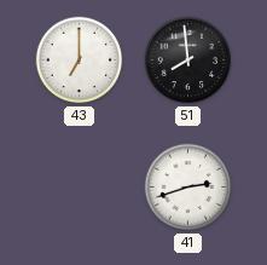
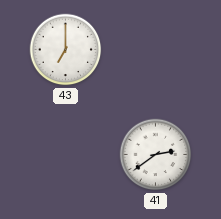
51: 7:59 -> none
41: 2:42 -> 2:39
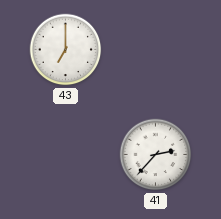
41: 2:39 -> 2:37
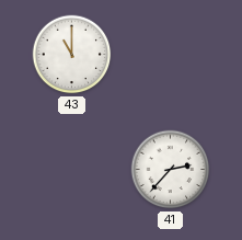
43: 7:00 -> 11:00
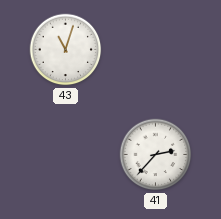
43: 11:00 -> 11:03
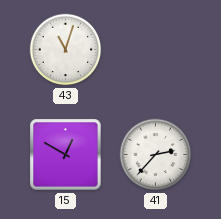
15: none -> 12:50
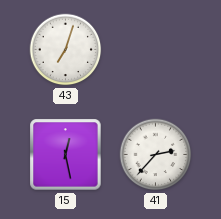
43: 11:03 -> 7:03
15: 12:50 -> 12:28
